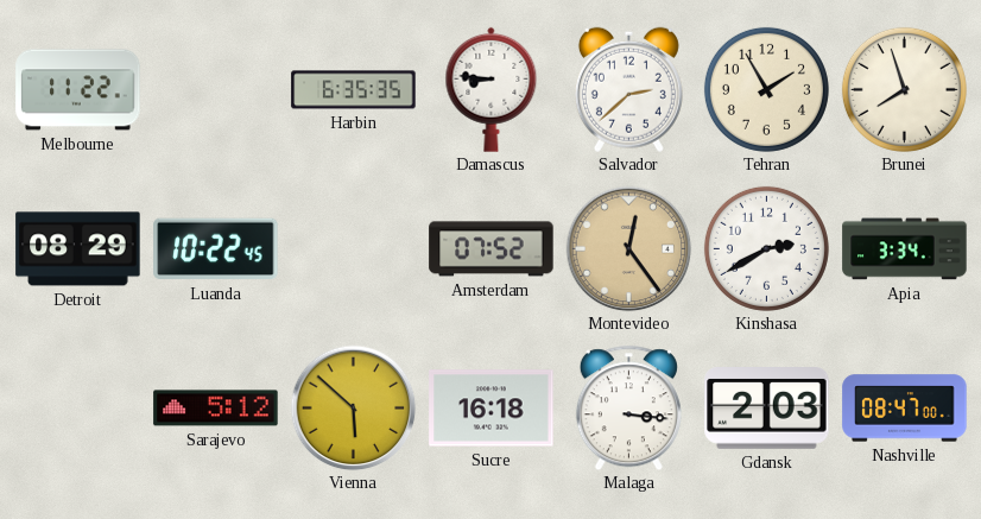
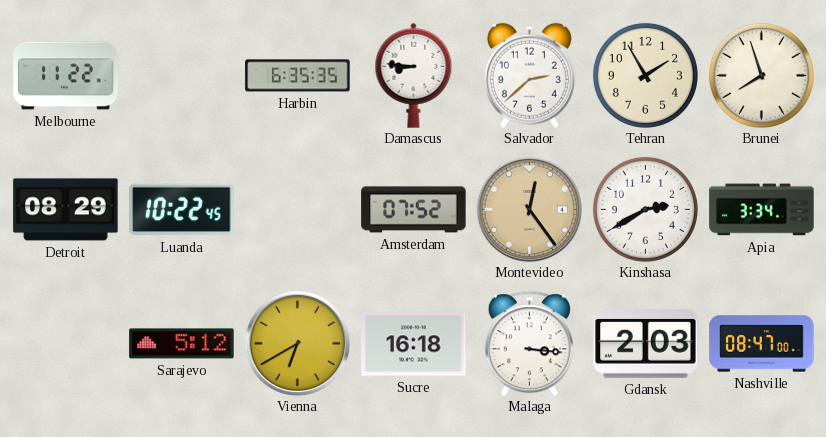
Vienna: 5:52 -> 6:40
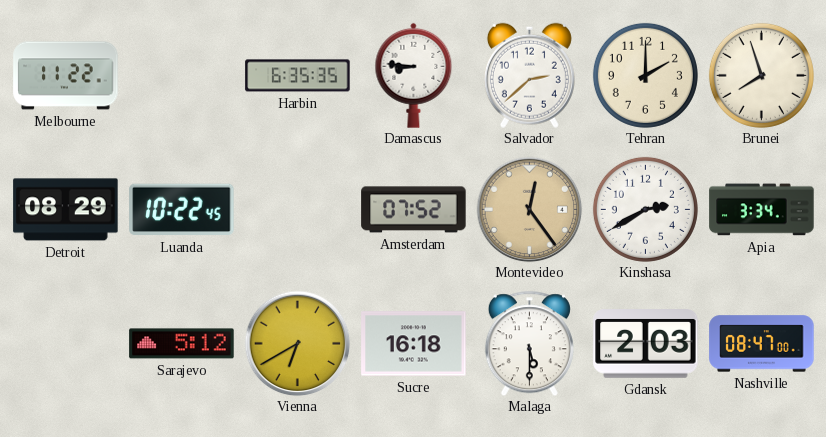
Tehran: 1:55 -> 2:00
Malaga: 3:16 -> 5:30
